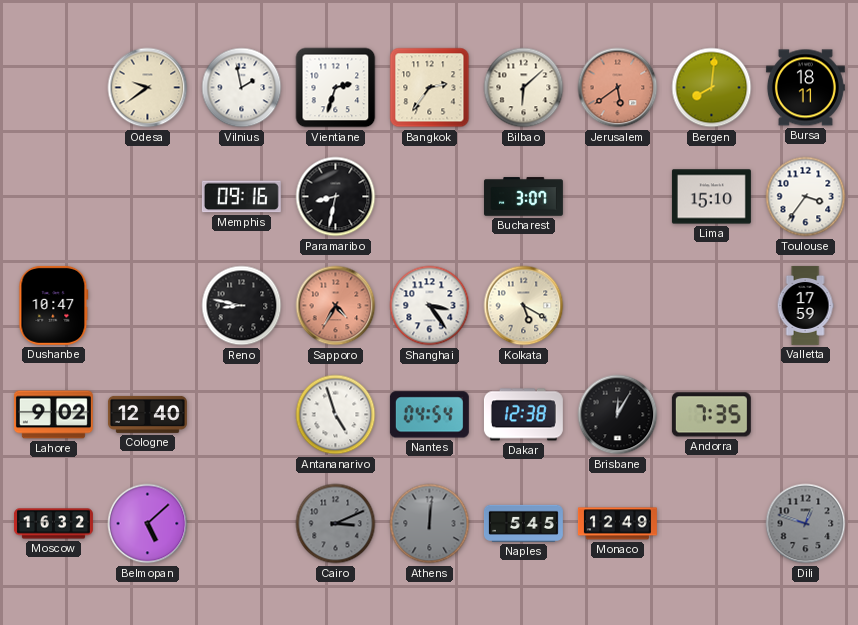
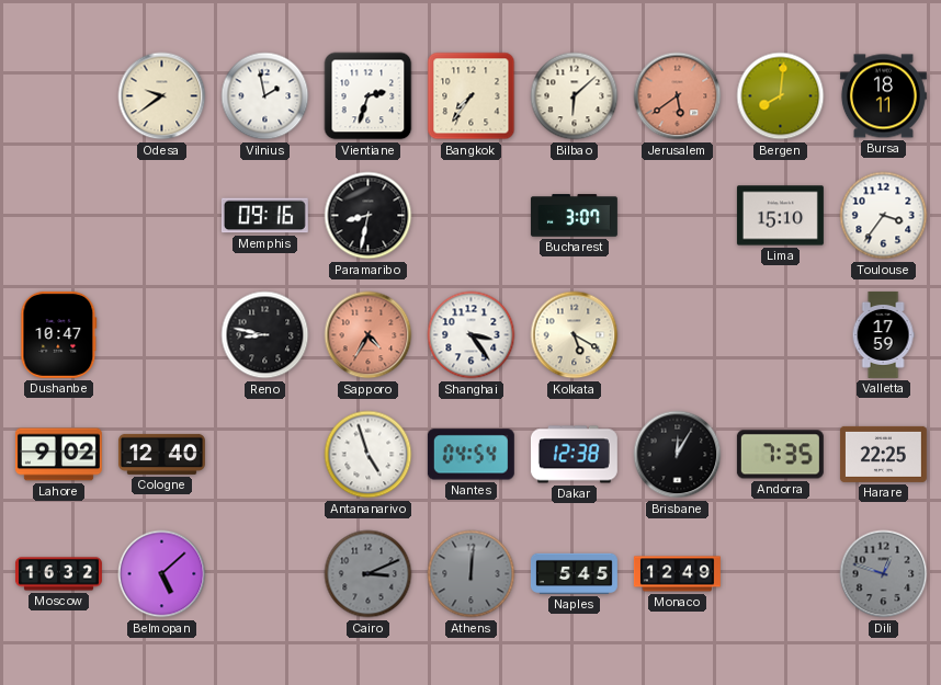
Bangkok: 2:36 -> 7:36
Harare: none -> 22:25
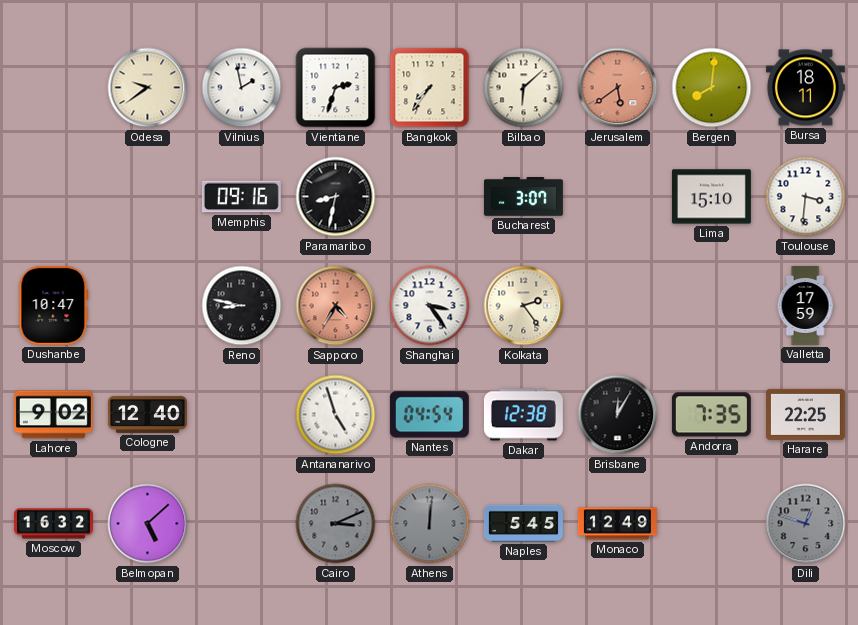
Toulouse: 3:36 -> 3:31
Kolkata: 5:20 -> 2:24
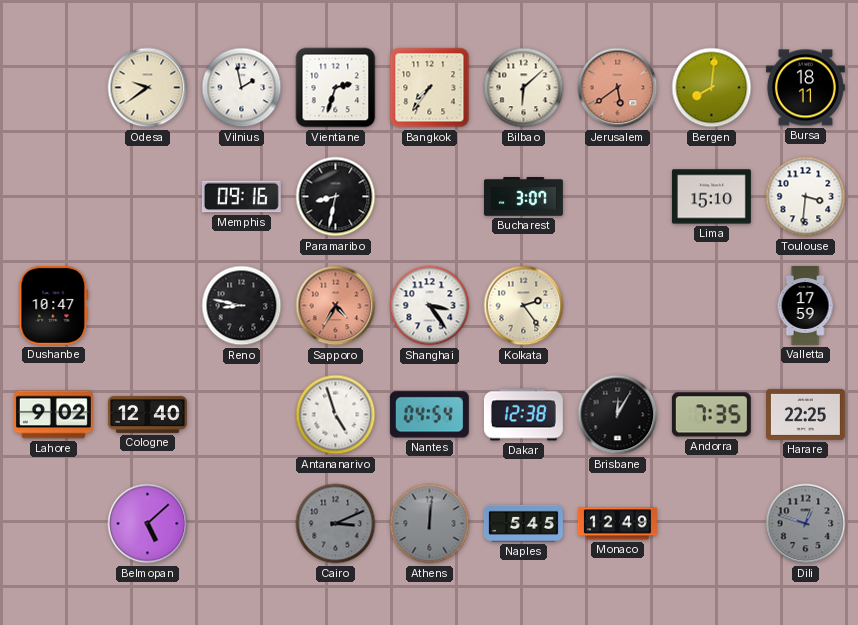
Moscow: 16:32 -> none
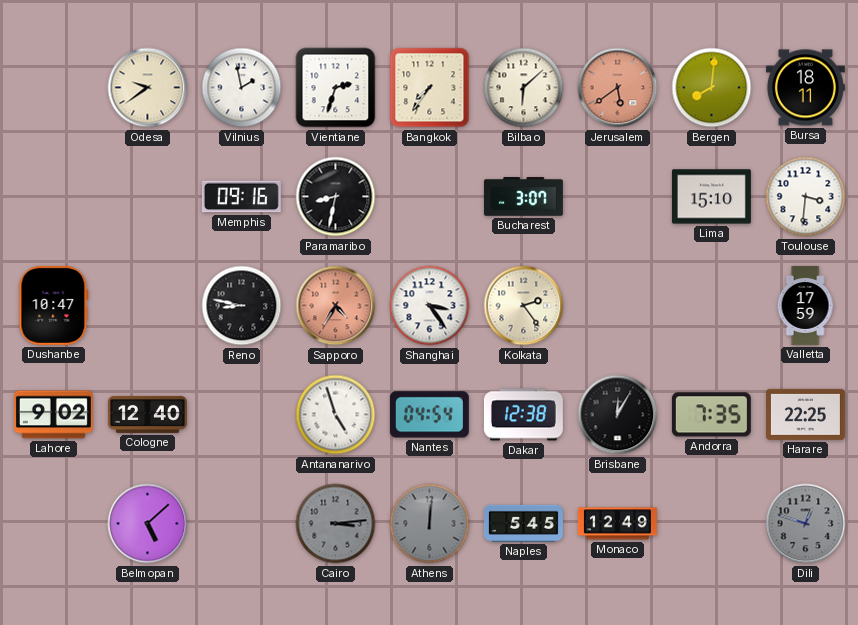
Cairo: 3:11 -> 3:14
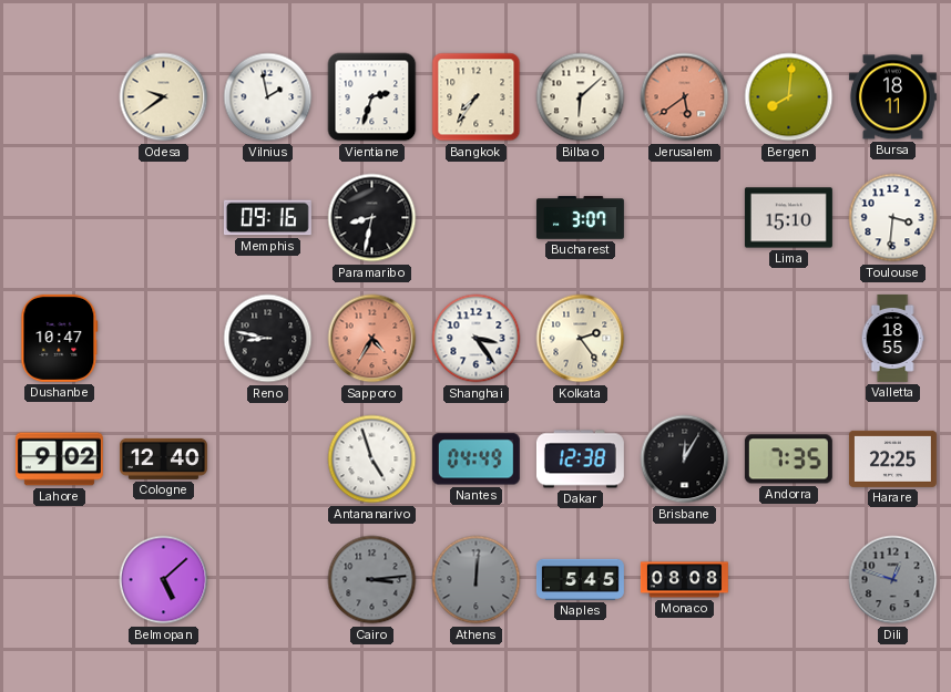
Valletta: 17:59 -> 18:55
Nantes: 04:54 -> 04:49
Monaco: 12:49 -> 08:08
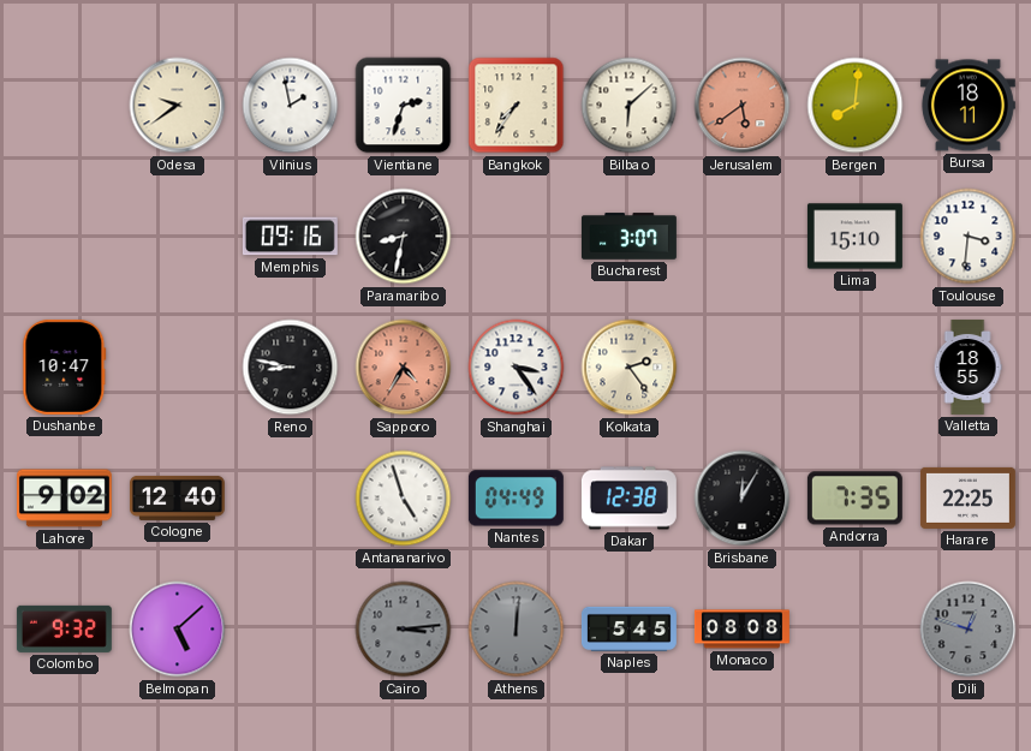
Colombo: none -> 9:32
